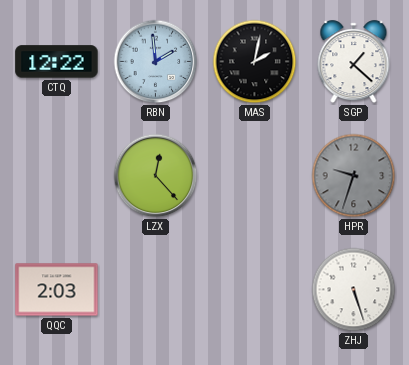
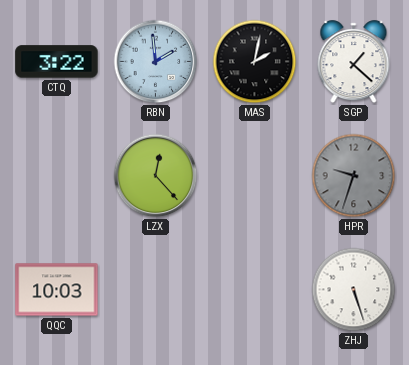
CTQ: 12:22 -> 3:22
QQC: 2:03 -> 10:03
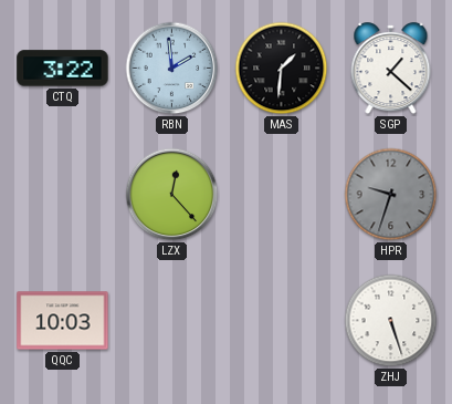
MAS: 2:02 -> 1:31
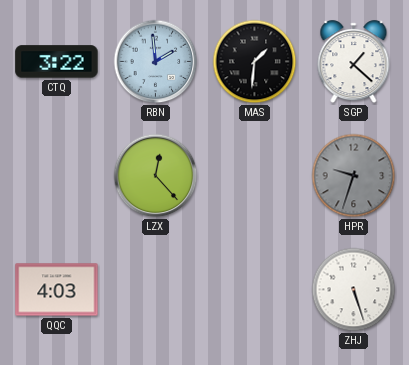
QQC: 10:03 -> 4:03
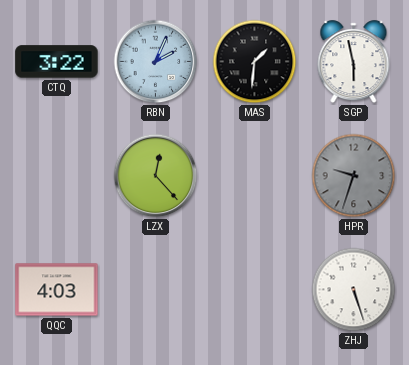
RBN: 1:59 -> 2:04
SGP: 1:22 -> 5:58
